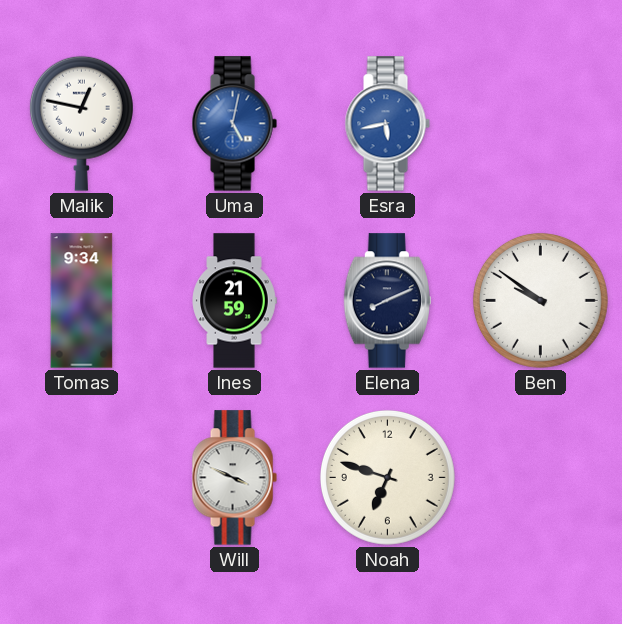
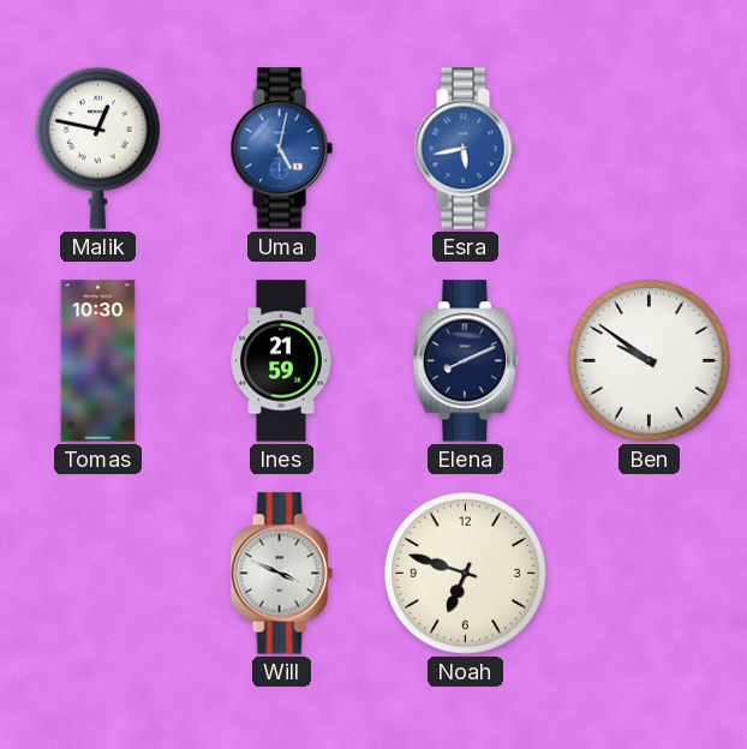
Tomas: 9:34 -> 10:30
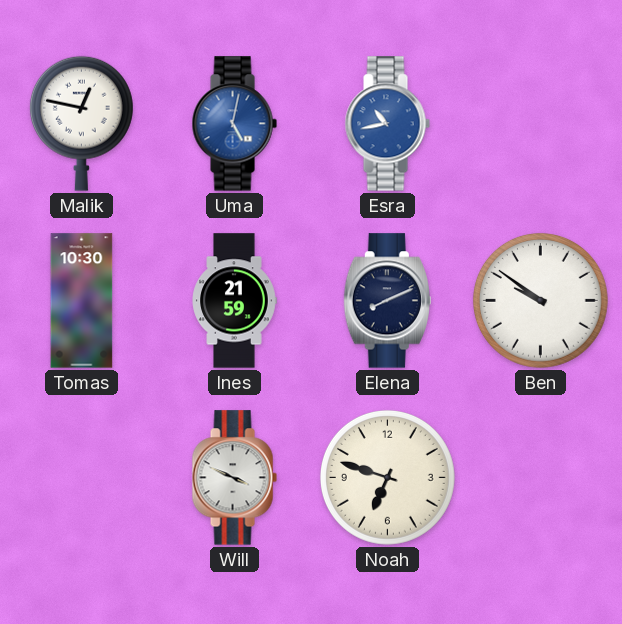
Esra: 5:43 -> 10:43
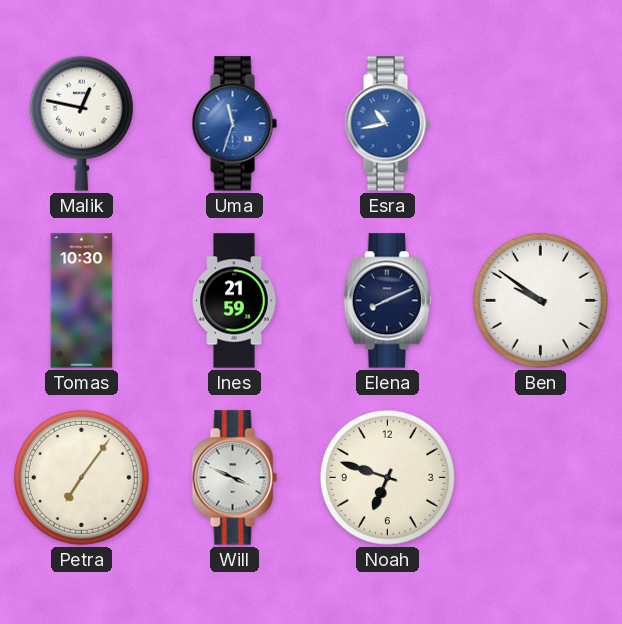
Uma: 5:02 -> 11:33
Petra: none -> 7:06
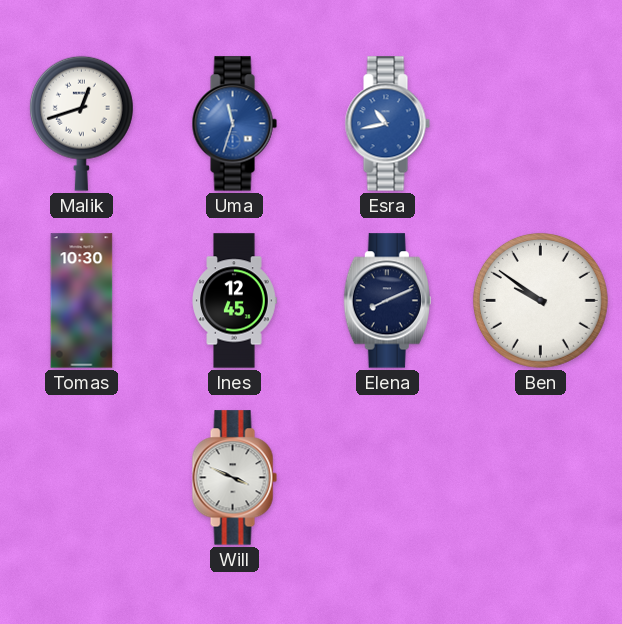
Malik: 12:47 -> 12:42
Ines: 21:59 -> 12:45
Petra: 7:06 -> none
Noah: 6:48 -> none
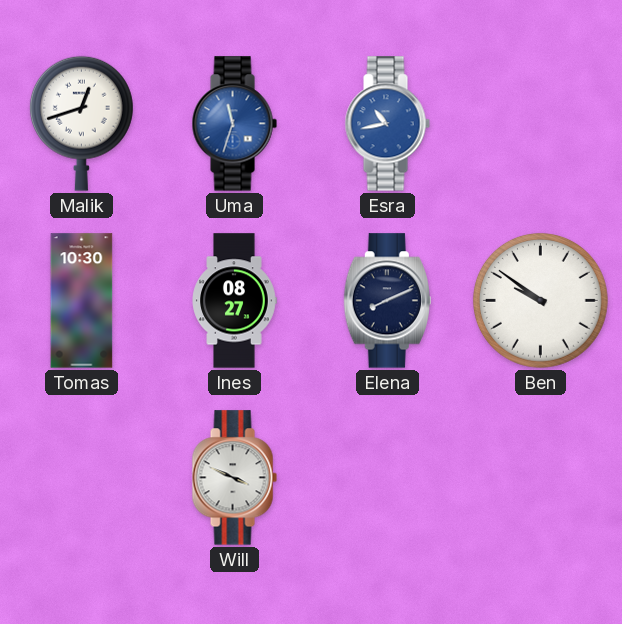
Ines: 12:45 -> 08:27
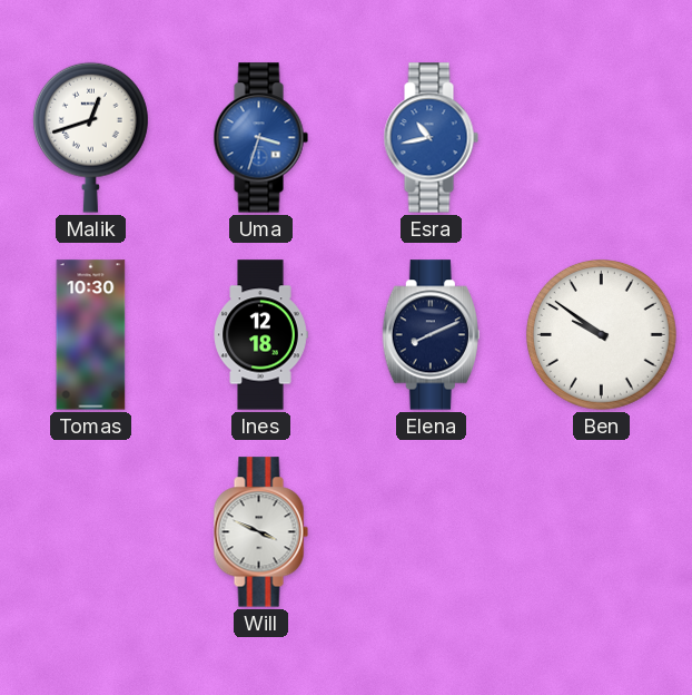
Uma: 11:33 -> 3:33
Ines: 08:27 -> 12:18
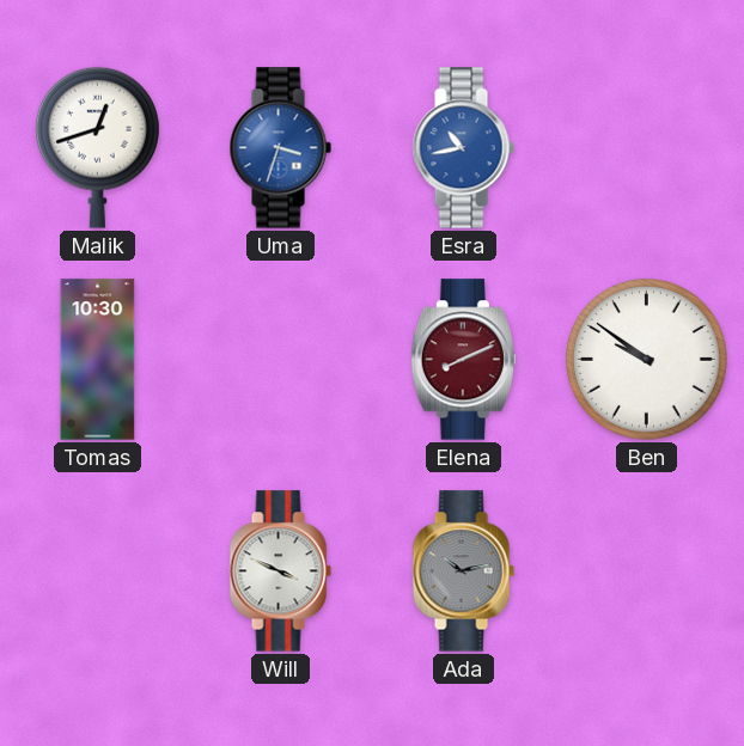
Ines: 12:18 -> none
Elena dial: navy -> burgundy
Ada: none -> 10:13
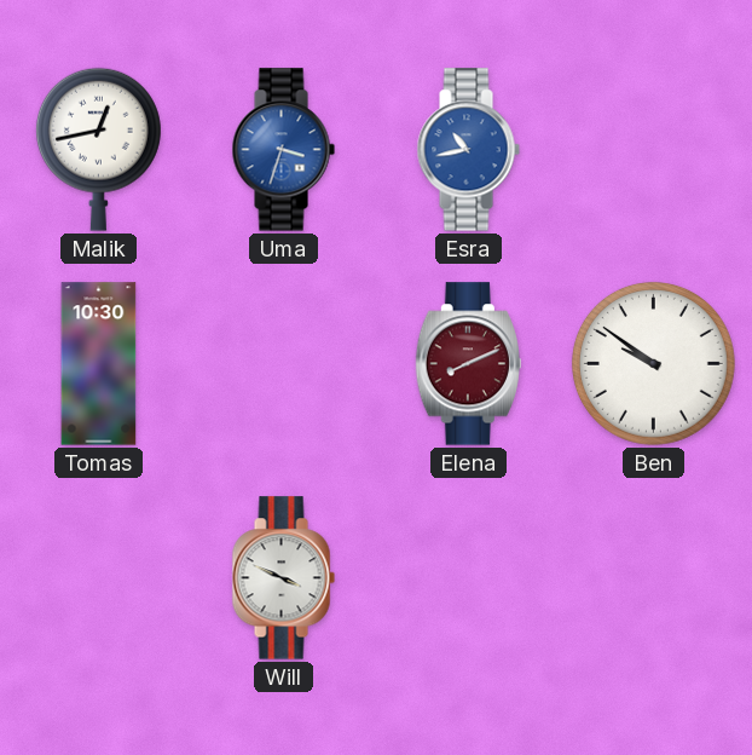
Malik: 12:42 -> 12:43
Ada: 10:13 -> none
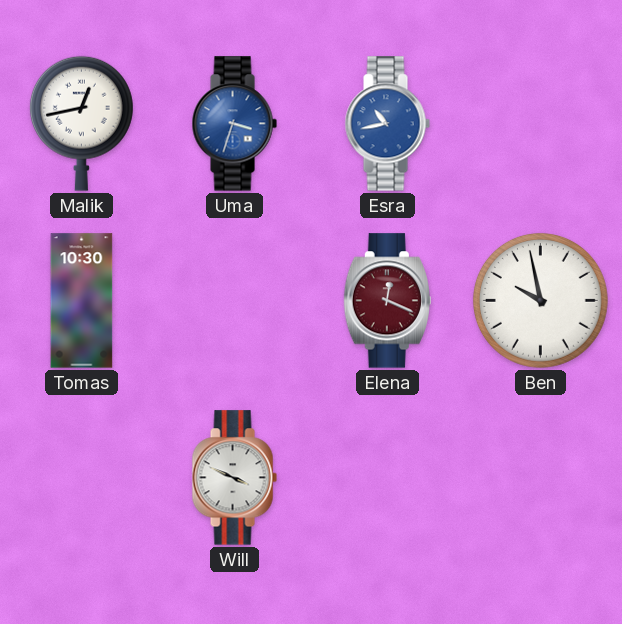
Elena: 8:11 -> 12:19
Ben: 9:51 -> 9:58
